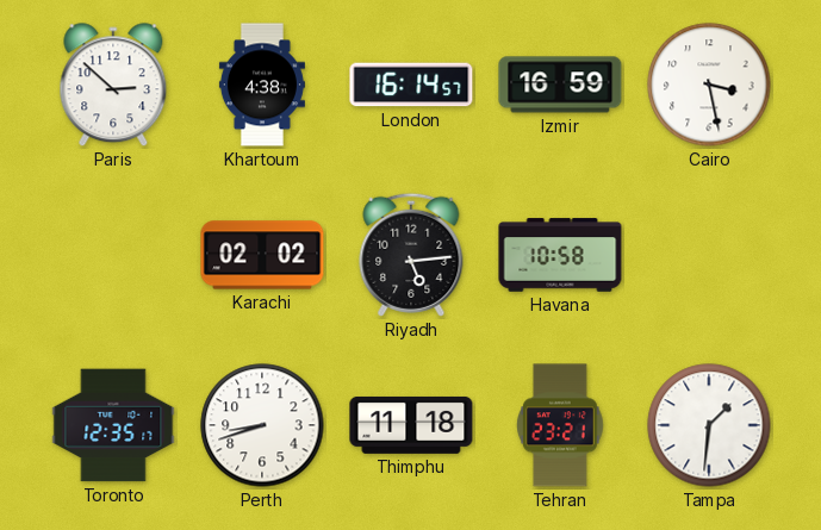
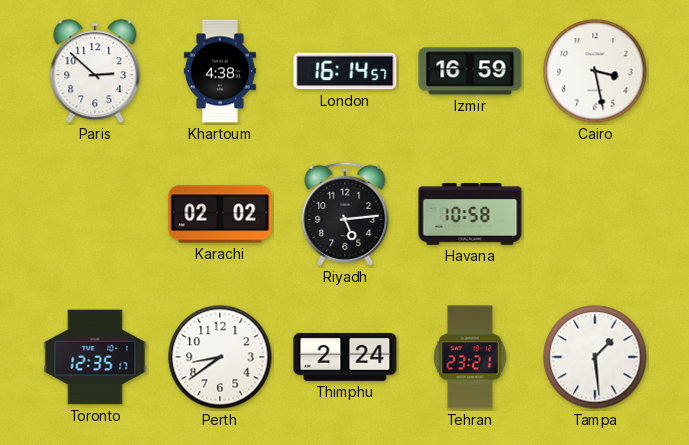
Perth: 8:42 -> 8:39
Thimphu: 11:18 -> 2:24
Tampa: 1:31 -> 1:29
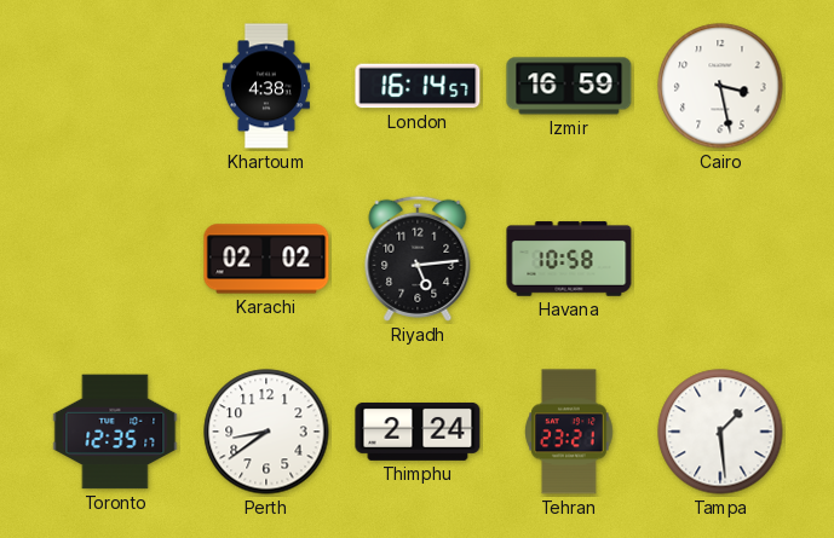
Paris: 2:52 -> none
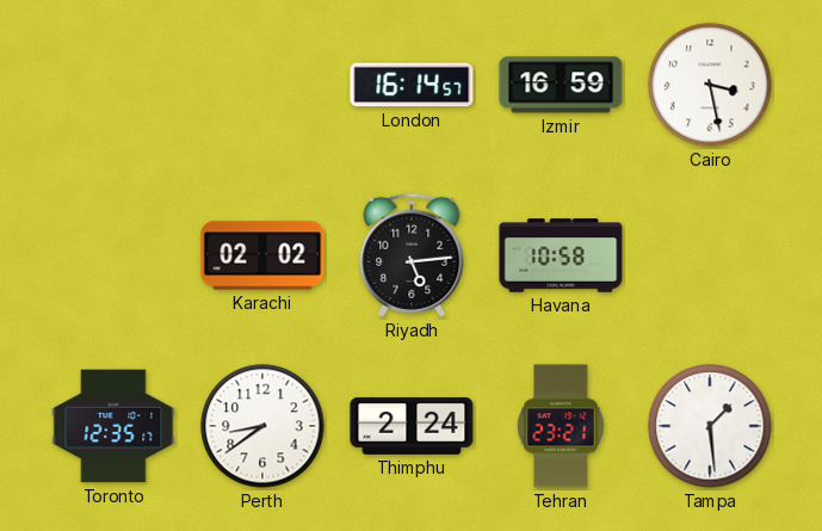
Khartoum: 4:38 -> none
